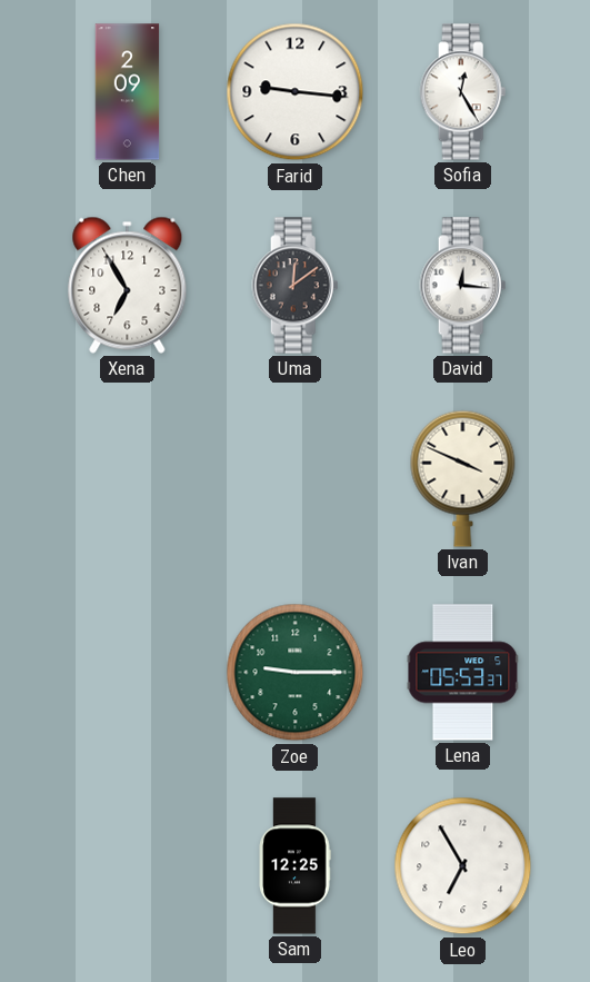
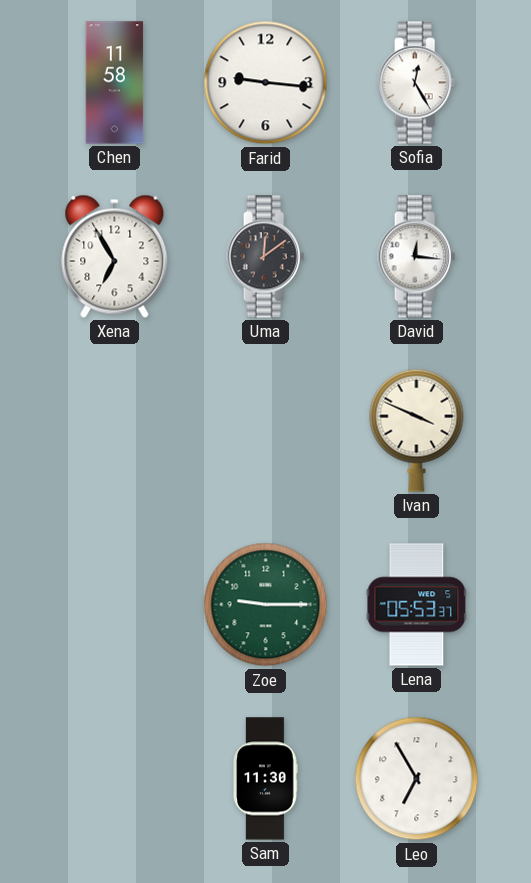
Chen: 2:09 -> 11:58
Sam: 12:25 -> 11:30
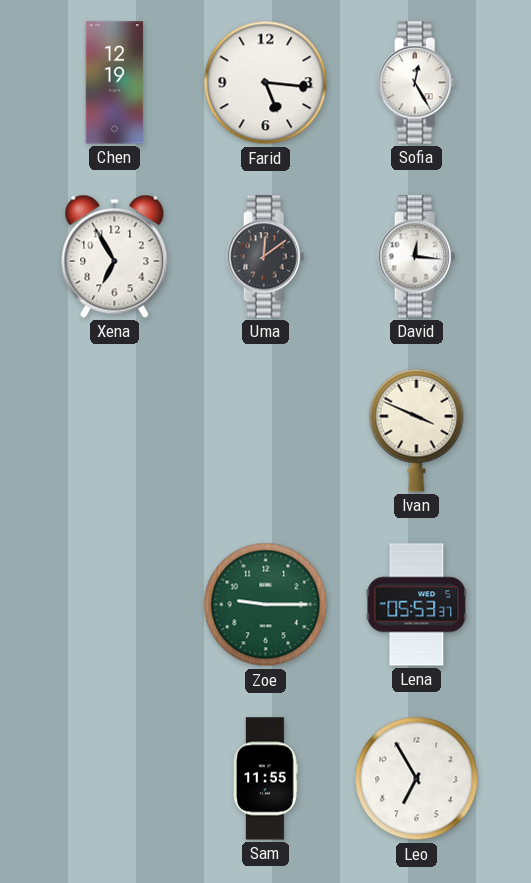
Chen: 11:58 -> 12:19
Farid: 9:16 -> 5:16
Sam: 11:30 -> 11:55
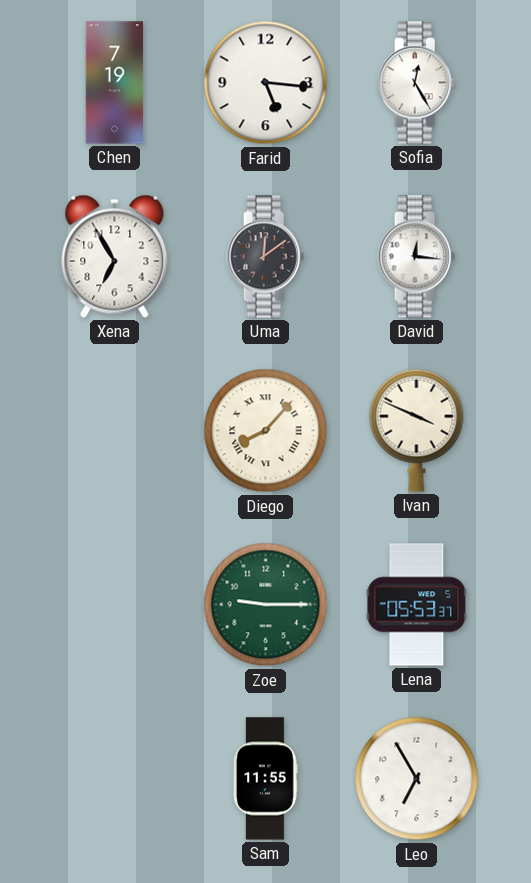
Chen: 12:19 -> 7:19
Diego: none -> 8:07
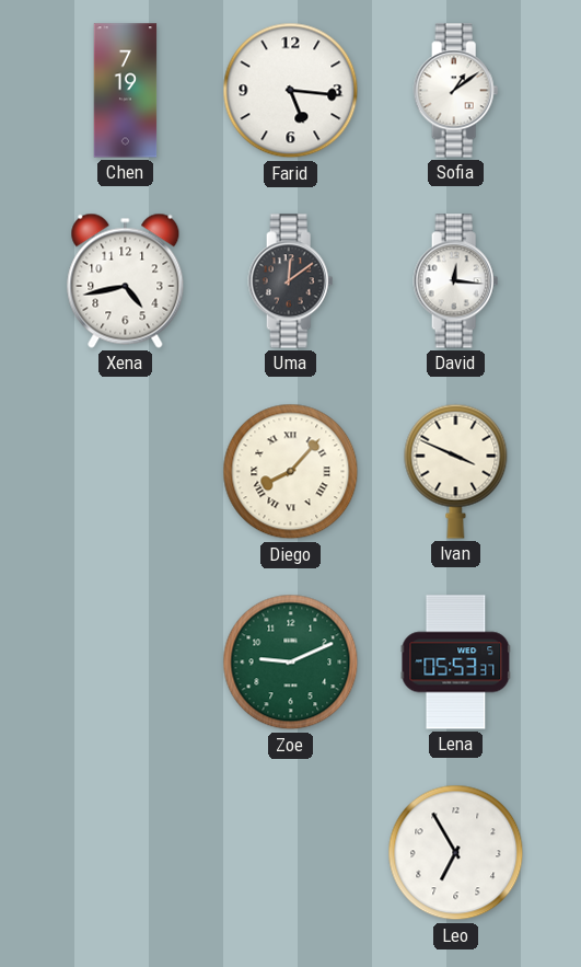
Sofia: 12:25 -> 1:09
Xena: 6:55 -> 4:43
Zoe: 9:15 -> 9:11
Sam: 11:55 -> none
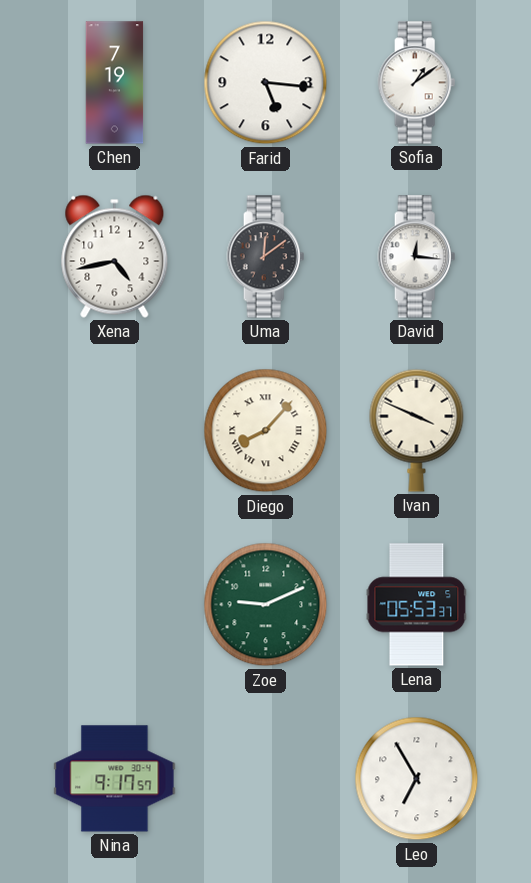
Nina: none -> 9:17
